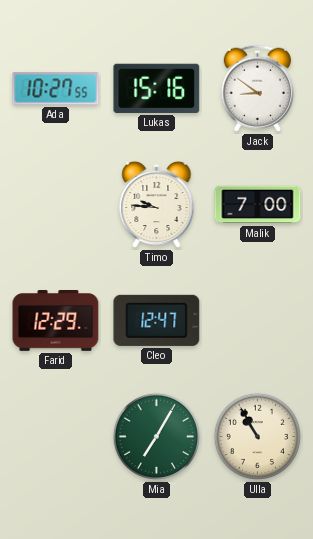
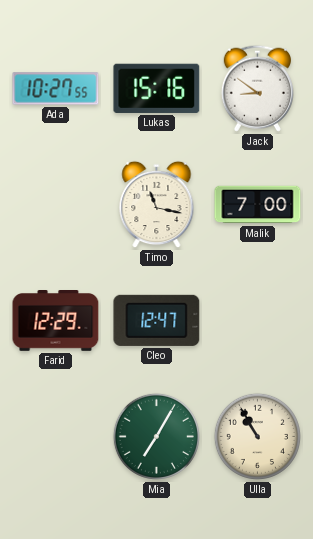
Timo: 9:46 -> 11:17
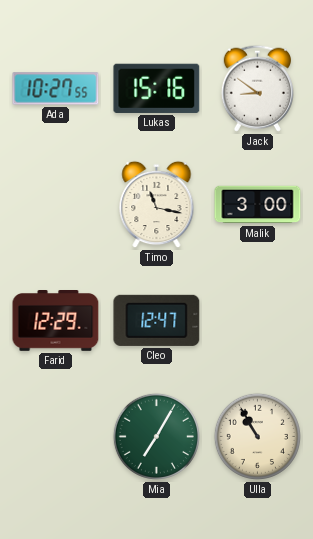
Malik: 7:00 -> 3:00
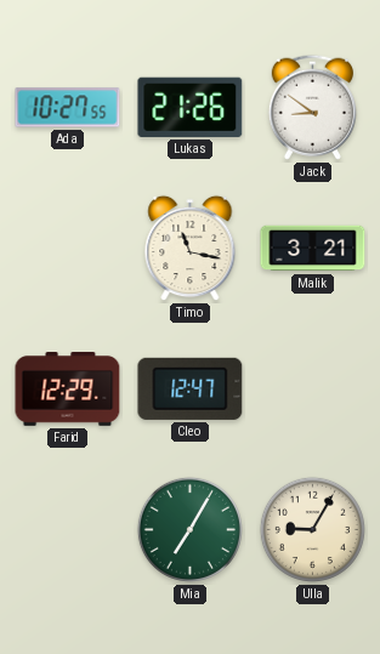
Lukas: 15:16 -> 21:26
Malik: 3:00 -> 3:21
Ulla: 10:55 -> 9:05
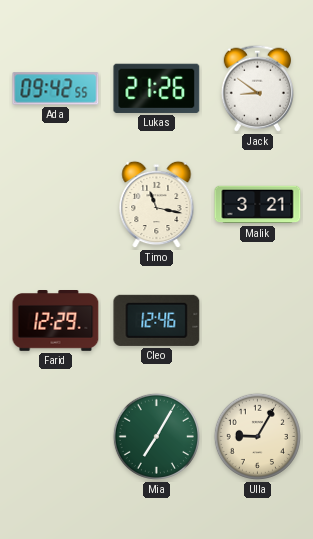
Ada: 10:27 -> 09:42
Cleo: 12:47 -> 12:46
